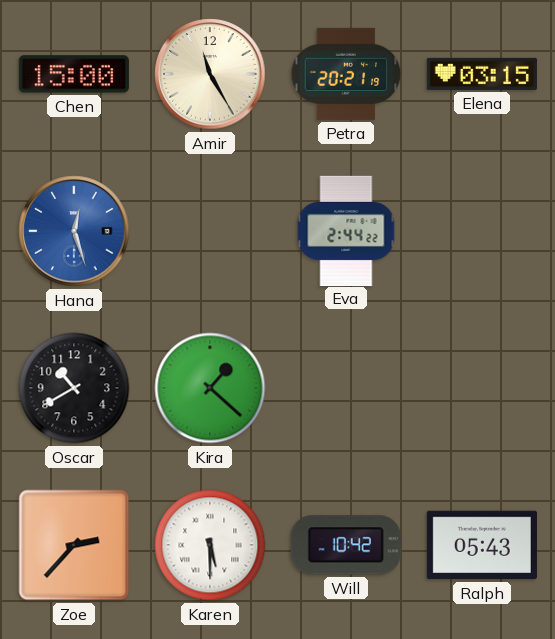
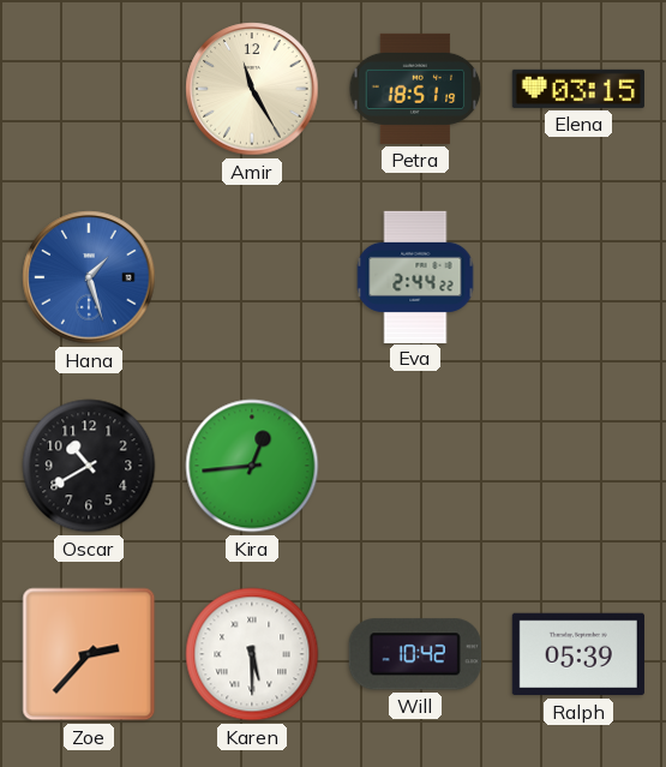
Chen: 15:00 -> none
Petra: 20:21 -> 18:51
Hana: 12:27 -> 1:27
Kira: 1:22 -> 12:44
Ralph: 05:43 -> 05:39
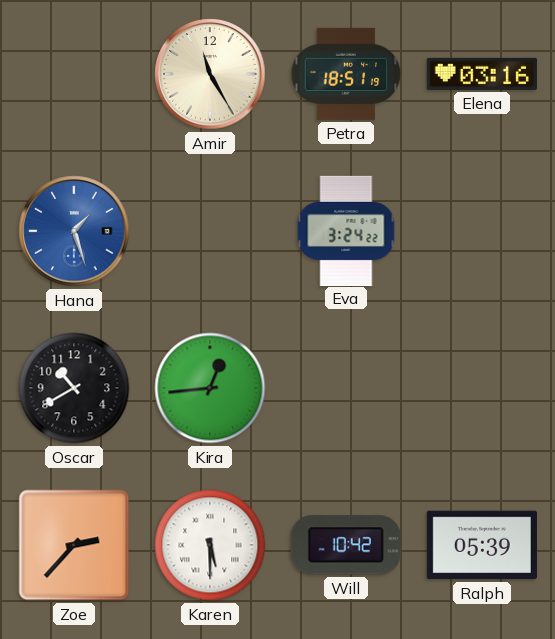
Elena: 03:15 -> 03:16
Eva: 2:44 -> 3:24
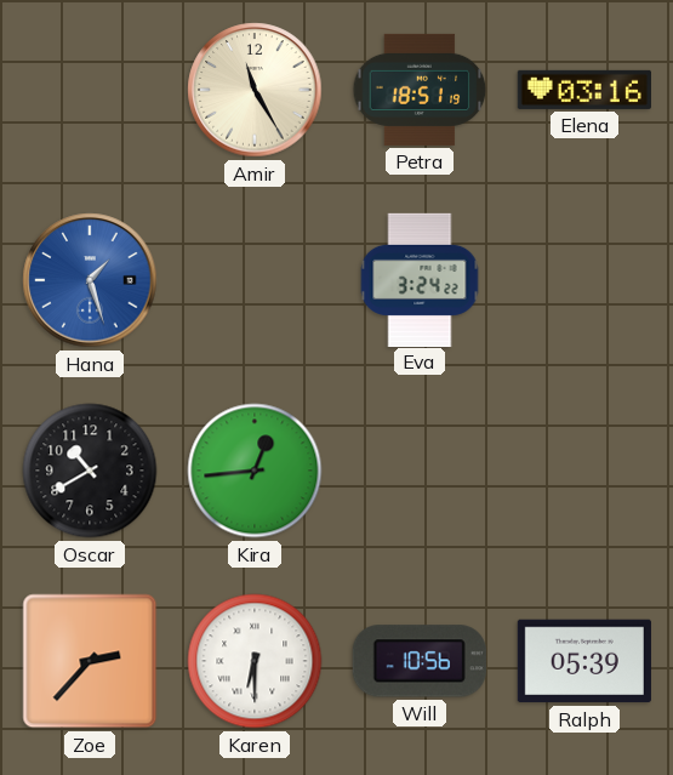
Karen: 5:30 -> 6:30
Will: 10:42 -> 10:56
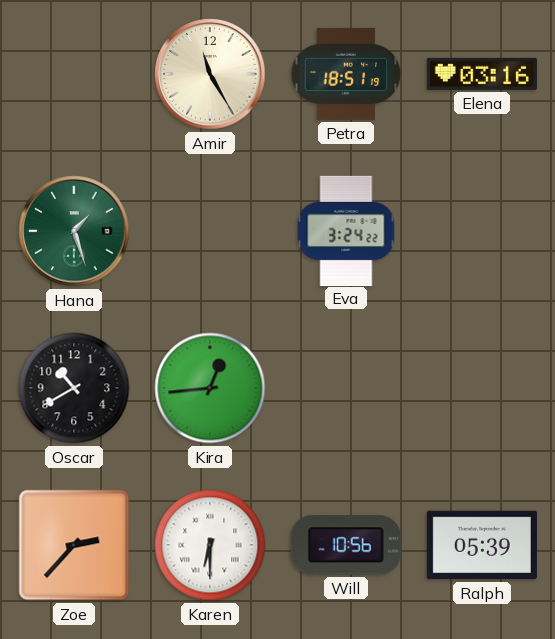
Hana dial: blue -> green
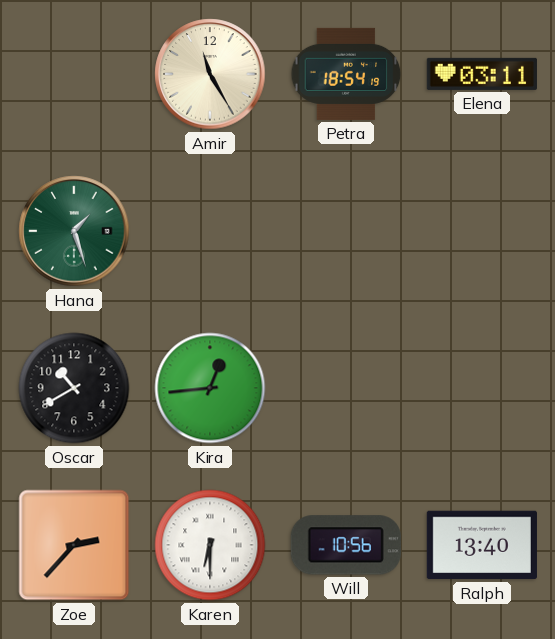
Petra: 18:51 -> 18:54
Elena: 03:16 -> 03:11
Eva: 3:24 -> none
Ralph: 05:39 -> 13:40
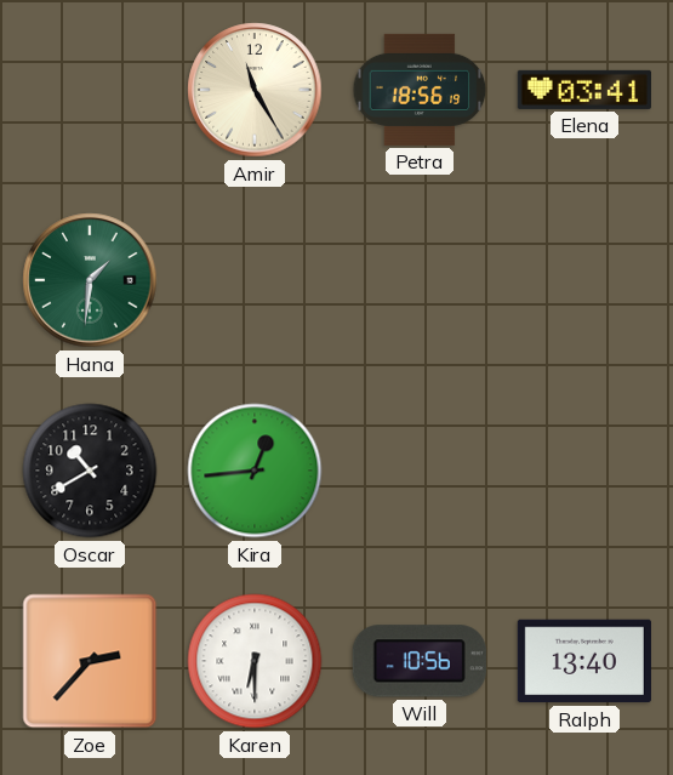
Petra: 18:54 -> 18:56
Elena: 03:11 -> 03:41
Hana: 1:27 -> 1:31
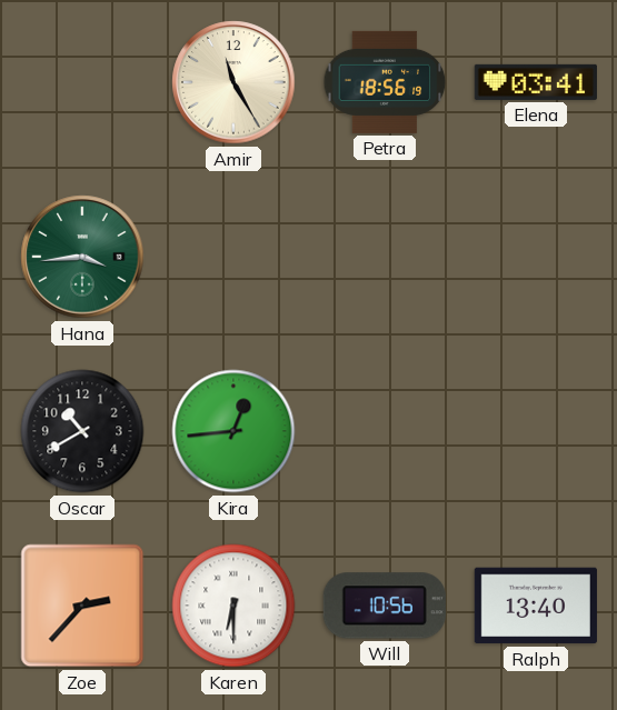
Hana: 1:31 -> 3:44
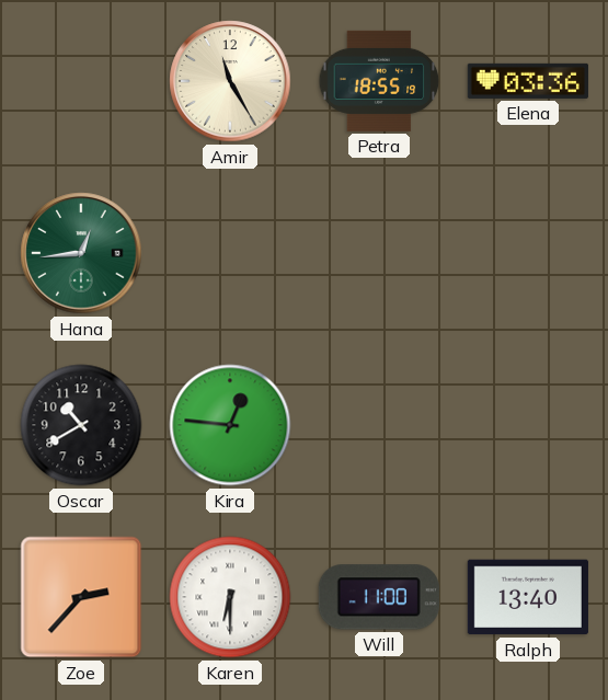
Petra: 18:56 -> 18:55
Elena: 03:41 -> 03:36
Hana: 3:44 -> 12:44
Kira: 12:44 -> 12:46
Will: 10:56 -> 11:00
